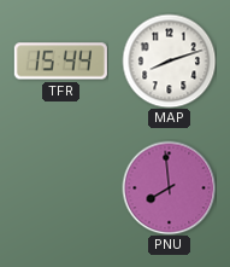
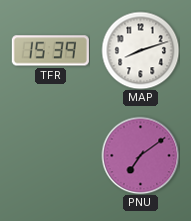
TFR: 15:44 -> 15:39
PNU: 7:59 -> 7:09
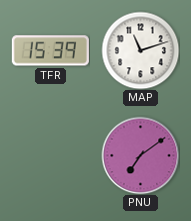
MAP: 8:12 -> 11:12
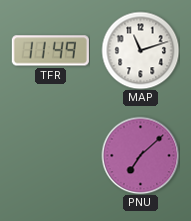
TFR: 15:39 -> 11:49
PNU: 7:09 -> 7:08
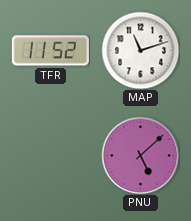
TFR: 11:49 -> 11:52
PNU: 7:08 -> 5:08
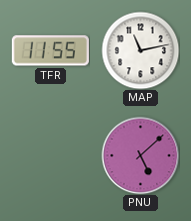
TFR: 11:52 -> 11:55
MAP: 11:12 -> 11:13
